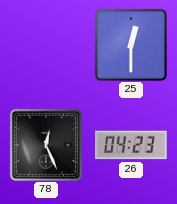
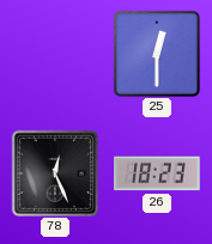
26: 04:23 -> 18:23
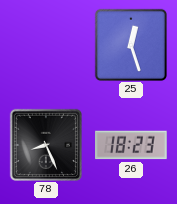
25: 12:30 -> 12:27
78: 12:26 -> 8:26
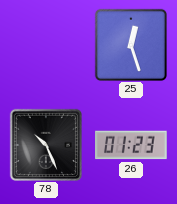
78: 8:26 -> 10:26
26: 18:23 -> 01:23
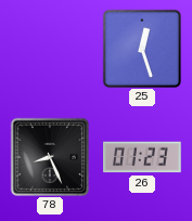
78: 10:26 -> 8:26
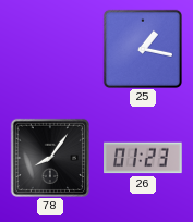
25: 12:27 -> 1:17
78: 8:26 -> 8:06
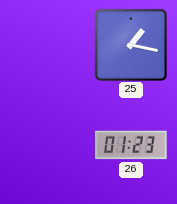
78: 8:06 -> none
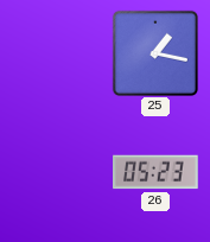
26: 01:23 -> 05:23
